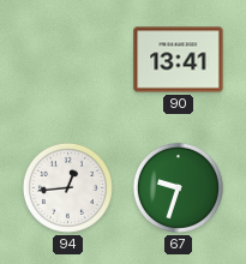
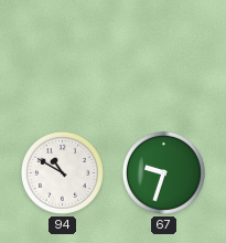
90: 13:41 -> none
94: 12:44 -> 10:50
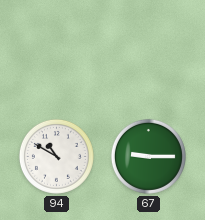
67: 9:33 -> 9:15
